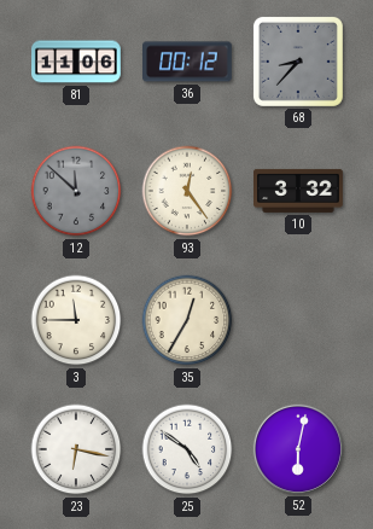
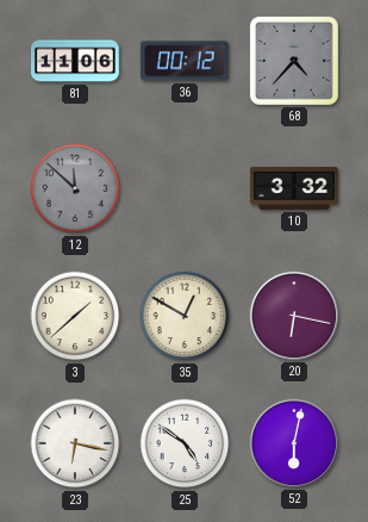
68: 8:37 -> 4:37
93: 12:24 -> none
3: 11:45 -> 1:38
35: 12:35 -> 12:50
20: none -> 6:17
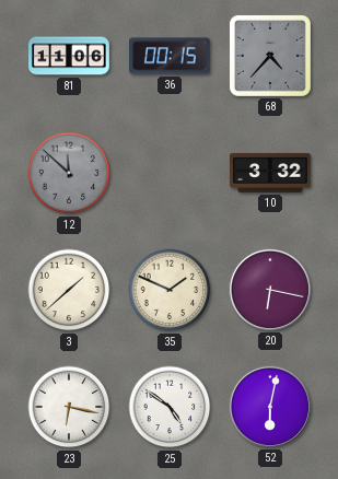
36: 00:12 -> 00:15
35: 12:50 -> 1:49
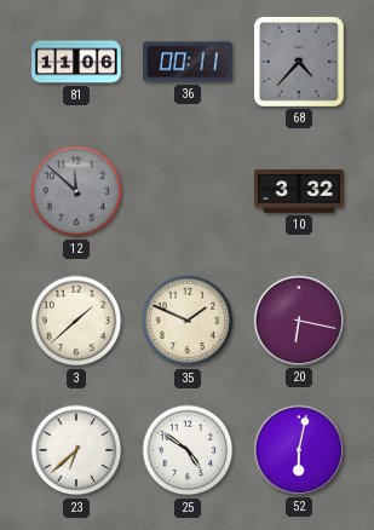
36: 00:15 -> 00:11
23: 6:17 -> 6:38
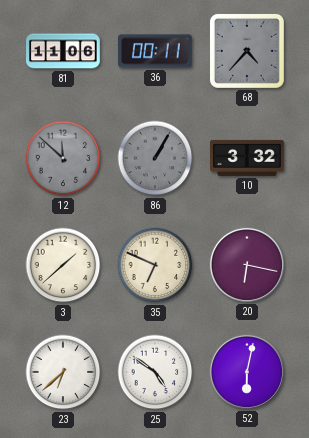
86: none -> 1:05
35: 1:49 -> 6:49
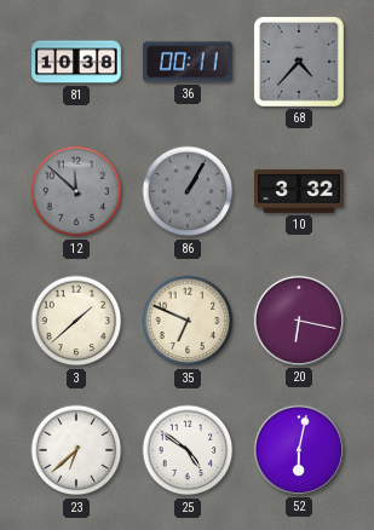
81: 11:06 -> 10:38
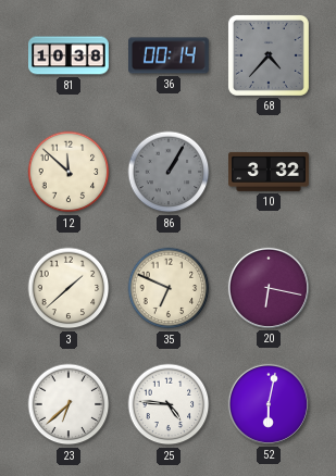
36: 00:11 -> 00:14
12 dial: grey -> cream
25: 4:51 -> 4:46
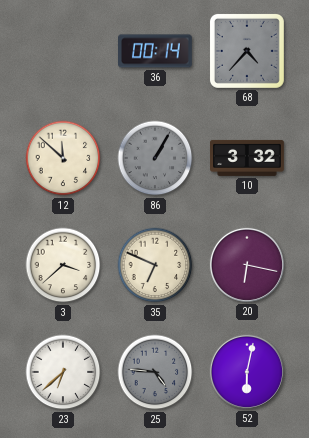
81: 10:38 -> none
3: 1:38 -> 3:38
25 dial: white -> grey
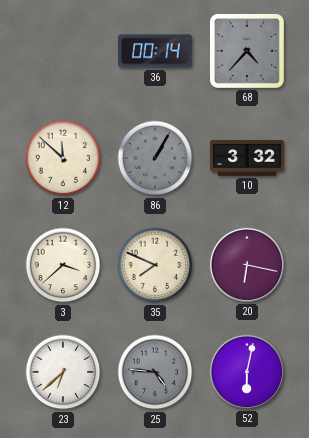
35: 6:49 -> 7:49
